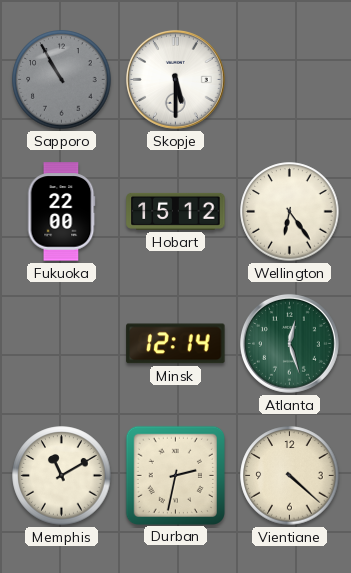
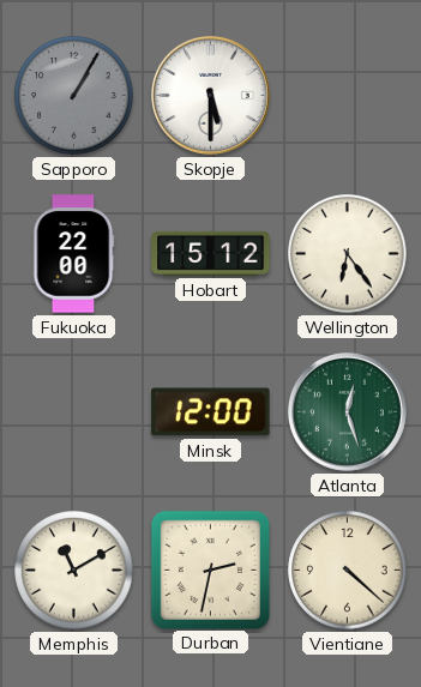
Sapporo: 10:55 -> 1:05
Minsk: 12:14 -> 12:00
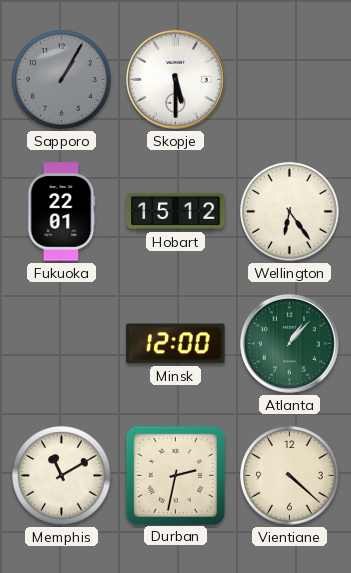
Fukuoka: 22:00 -> 22:01
Atlanta: 12:27 -> 1:07
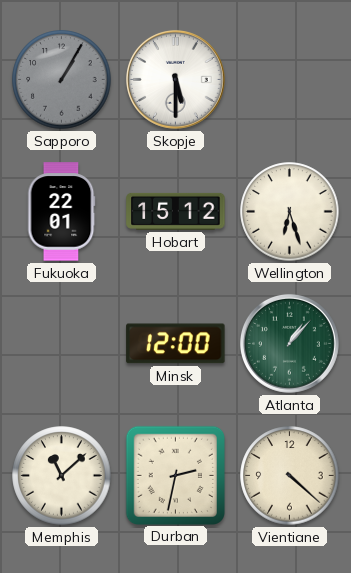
Wellington: 6:24 -> 6:27
Memphis: 11:10 -> 11:08
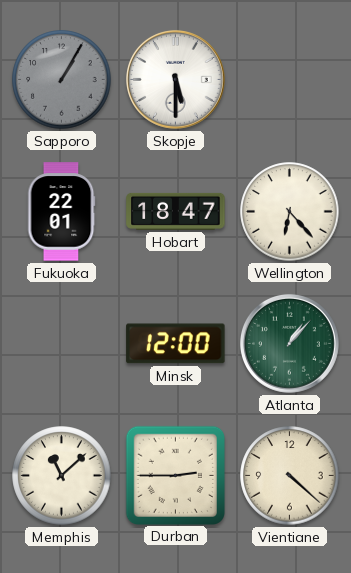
Hobart: 15:12 -> 18:47
Wellington: 6:27 -> 6:23
Durban: 2:32 -> 2:45
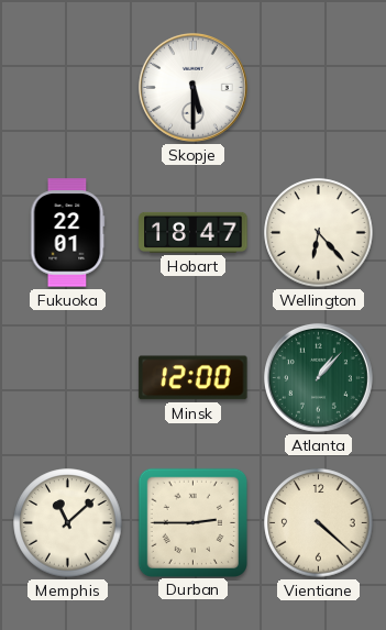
Sapporo: 1:05 -> none
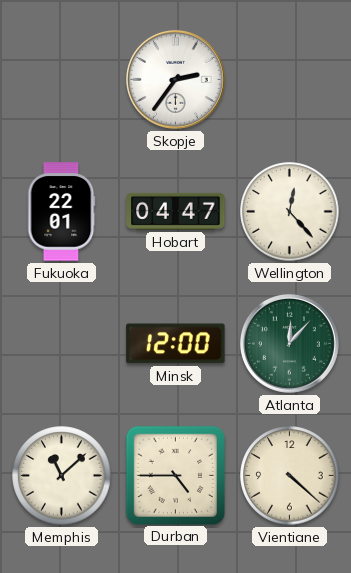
Skopje: 5:30 -> 2:36
Hobart: 18:47 -> 04:47
Wellington: 6:23 -> 12:23
Atlanta: 1:07 -> 12:07
Durban: 2:45 -> 4:45
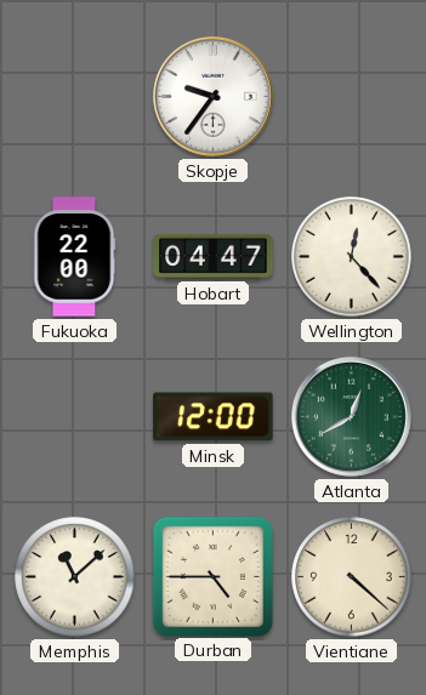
Skopje: 2:36 -> 9:36
Fukuoka: 22:01 -> 22:00
Atlanta: 12:07 -> 12:40
